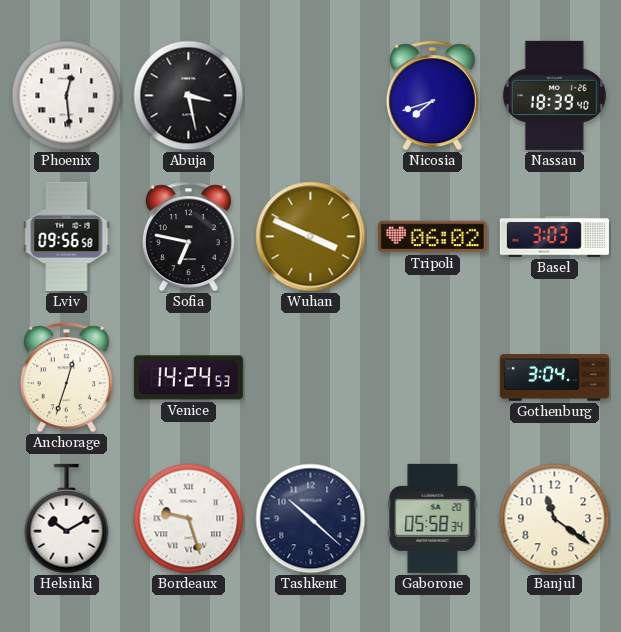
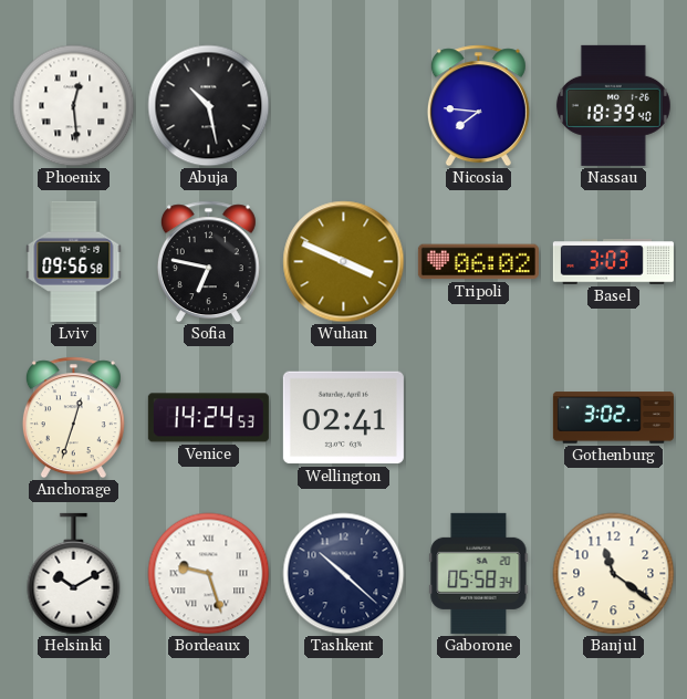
Abuja: 3:28 -> 10:28
Nicosia: 7:42 -> 7:46
Wellington: none -> 02:41
Gothenburg: 3:04 -> 3:02
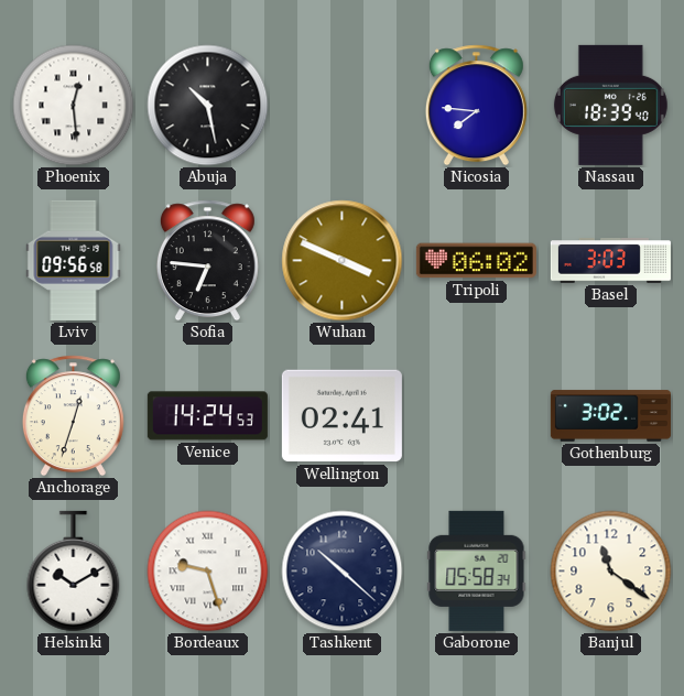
Sofia: 6:47 -> 6:46
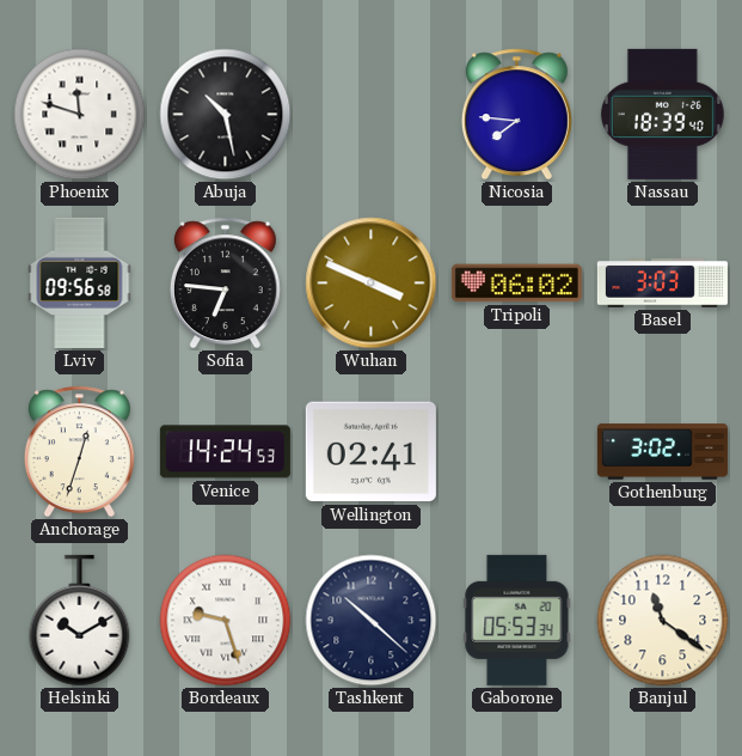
Phoenix: 12:29 -> 11:48
Gaborone: 05:58 -> 05:53
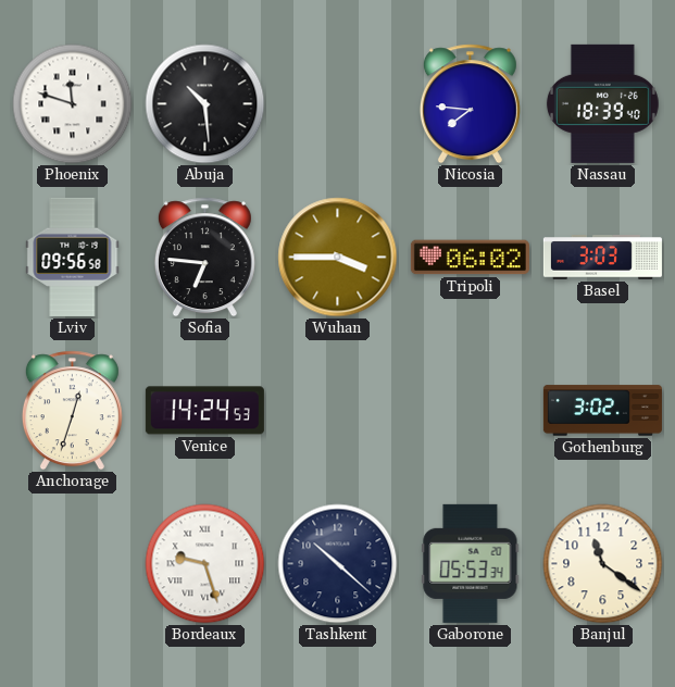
Abuja: 10:28 -> 10:29
Wuhan: 3:49 -> 3:45
Wellington: 02:41 -> none
Helsinki: 10:10 -> none
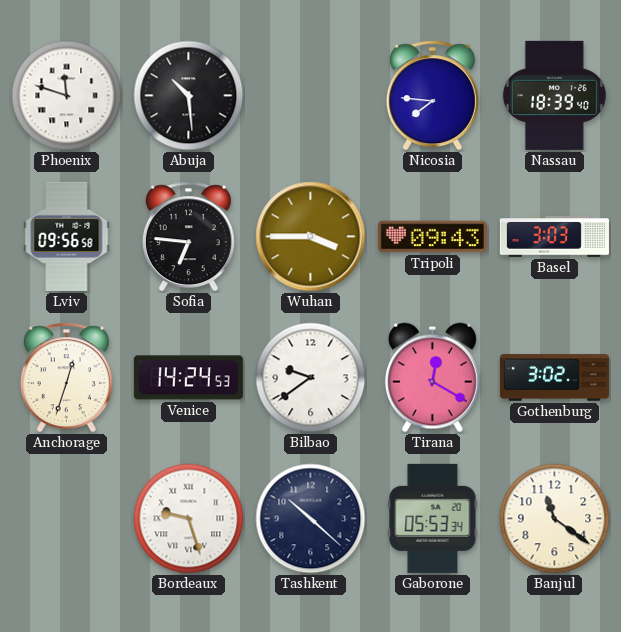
Tripoli: 06:02 -> 09:43
Bilbao: none -> 9:39
Tirana: none -> 12:20
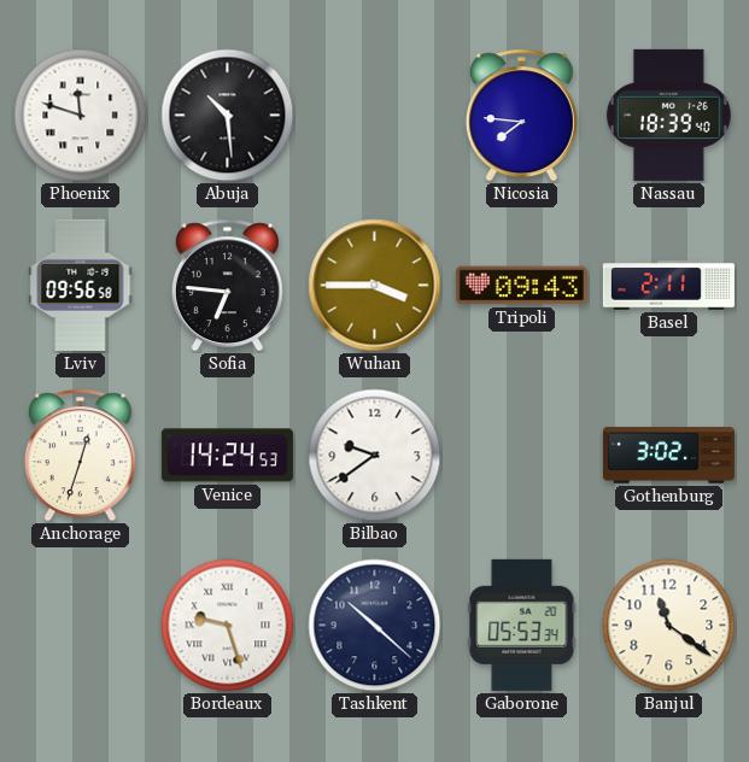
Basel: 3:03 -> 2:11
Tirana: 12:20 -> none
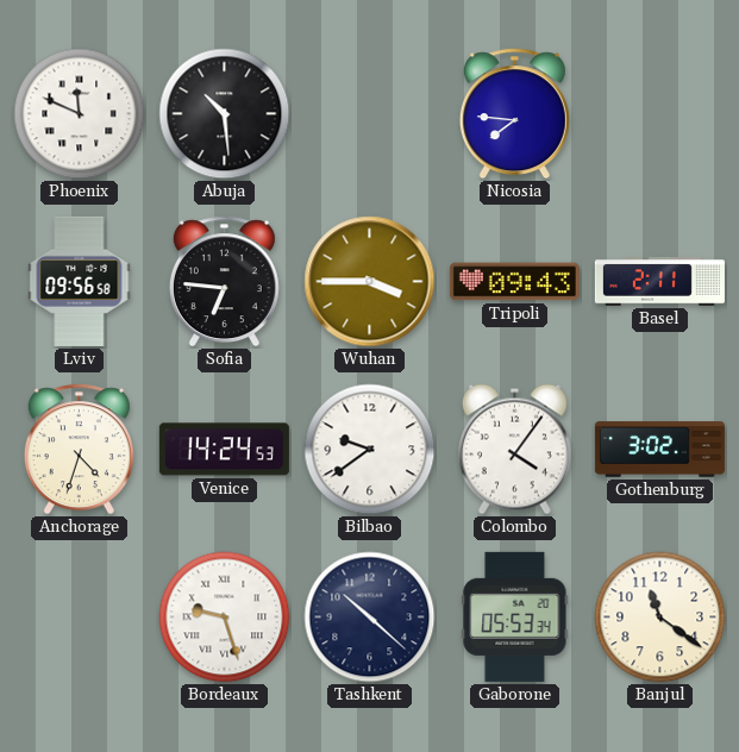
Phoenix: 11:48 -> 11:49
Nassau: 18:39 -> none
Anchorage: 12:33 -> 4:33
Colombo: none -> 4:06
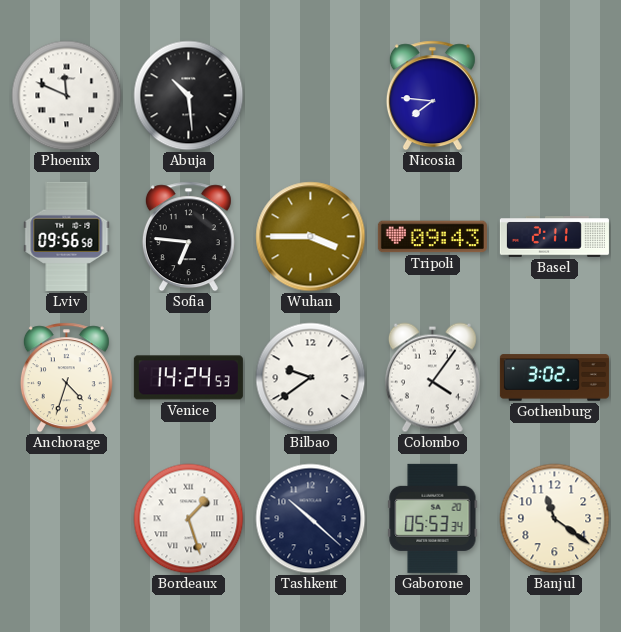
Bordeaux: 9:27 -> 1:27
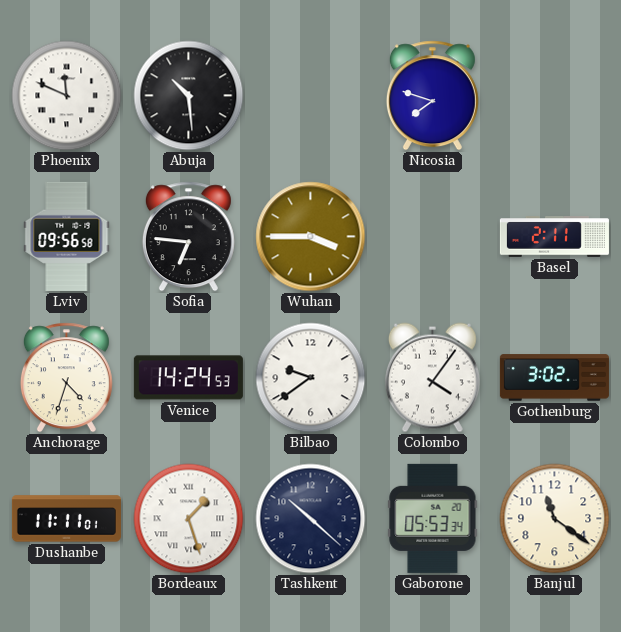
Nicosia: 7:46 -> 7:48
Tripoli: 09:43 -> none
Dushanbe: none -> 11:11
